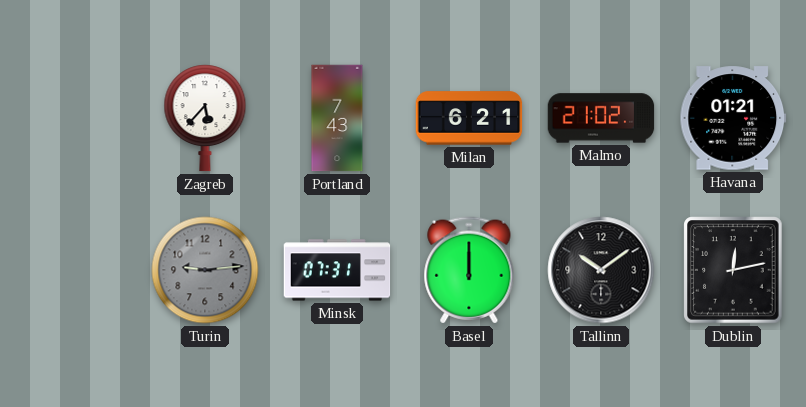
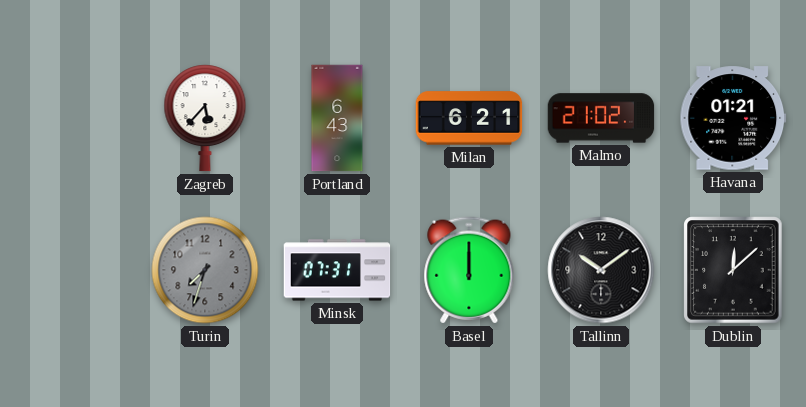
Portland: 7:43 -> 6:43
Turin: 9:14 -> 7:33
Dublin: 12:13 -> 12:08
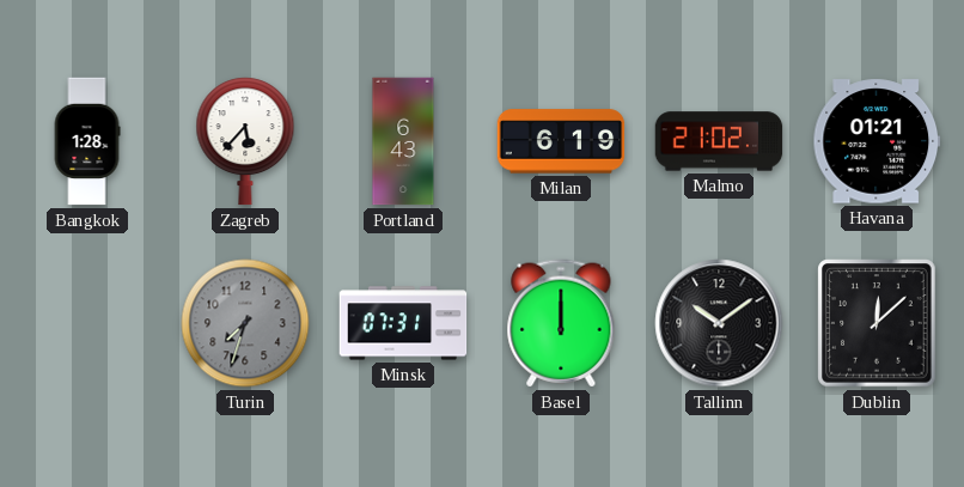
Bangkok: none -> 1:28
Milan: 6:21 -> 6:19
